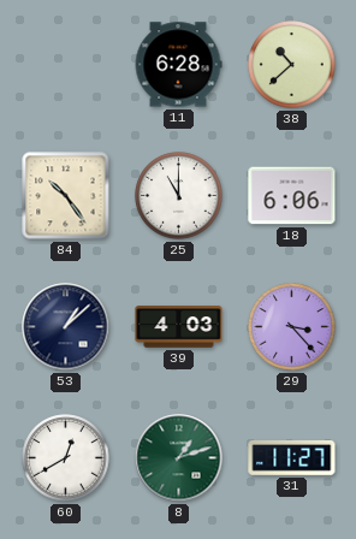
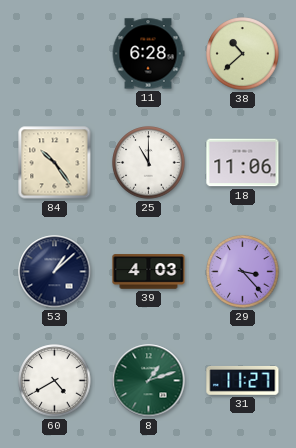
18: 6:06 -> 11:06
60: 12:40 -> 4:40
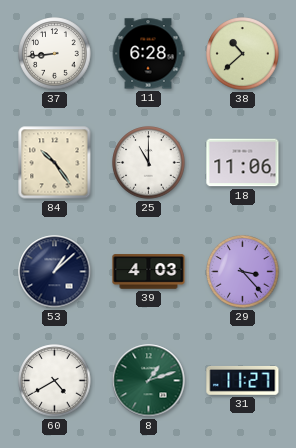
37: none -> 8:44
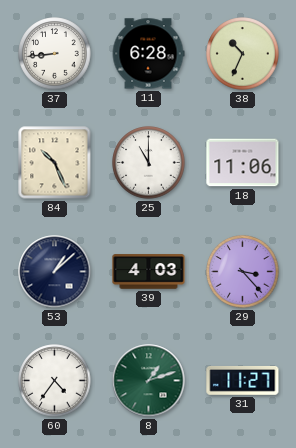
38: 10:38 -> 10:34
84: 10:24 -> 10:26
60: 4:40 -> 4:36
